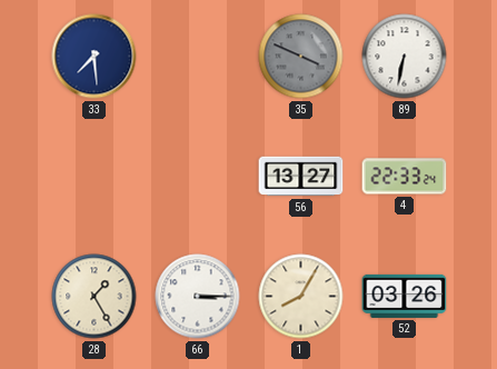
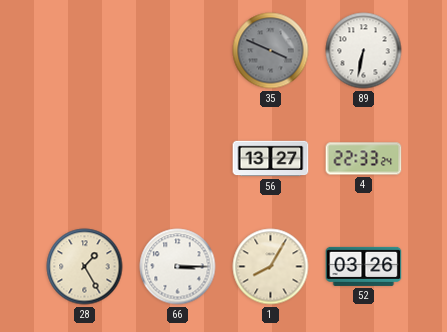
33: 7:29 -> none
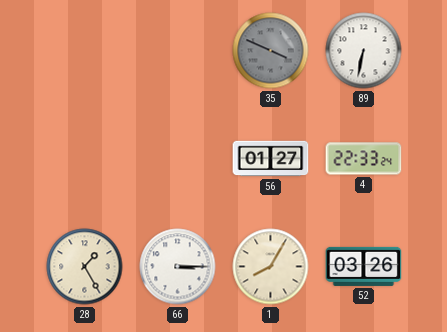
56: 13:27 -> 01:27
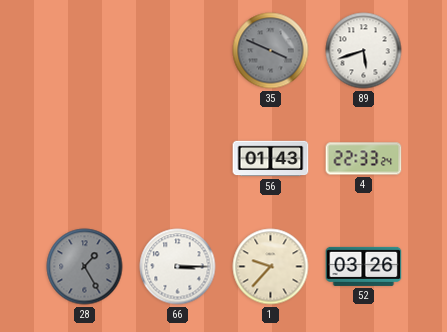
89: 6:32 -> 5:42
56: 01:27 -> 01:43
28 dial: cream -> grey
1: 8:05 -> 9:37
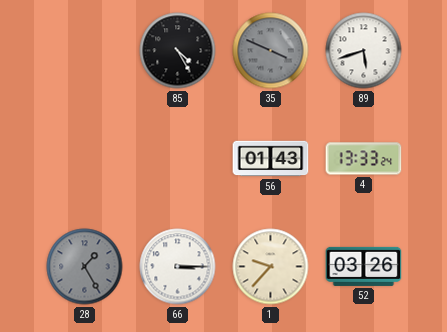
85: none -> 4:25
4: 22:33 -> 13:33
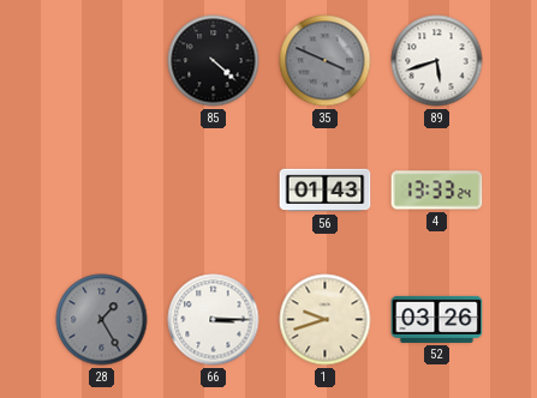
85: 4:25 -> 4:22
1: 9:37 -> 9:42
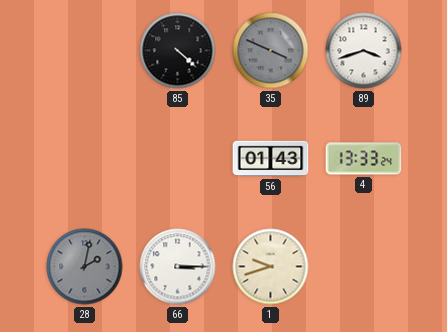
89: 5:42 -> 3:42
28: 1:25 -> 2:02
52: 03:26 -> none
